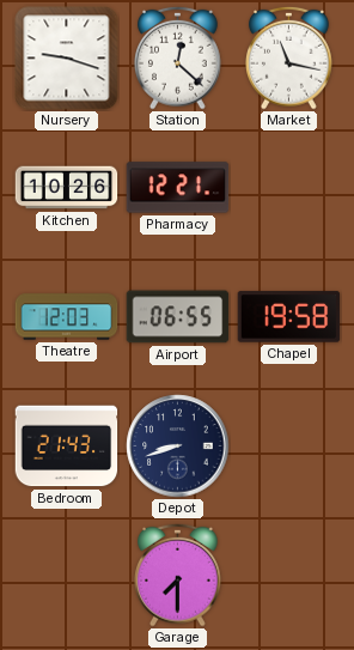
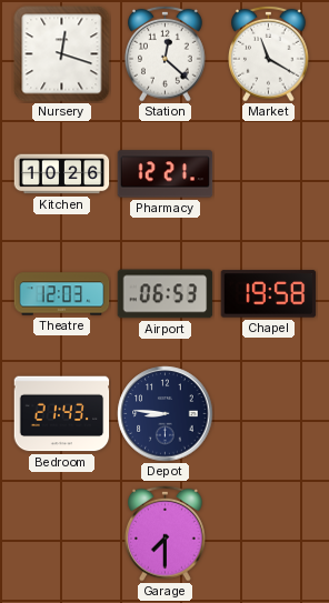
Nursery: 9:18 -> 12:18
Market: 11:17 -> 11:20
Airport: 06:55 -> 06:53
Depot: 8:42 -> 8:46
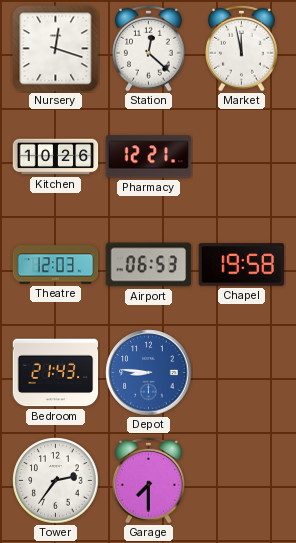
Market: 11:20 -> 11:58
Depot dial: navy -> blue
Tower: none -> 2:36
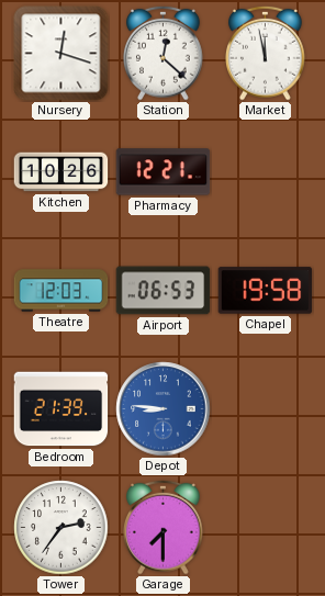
Bedroom: 21:43 -> 21:39
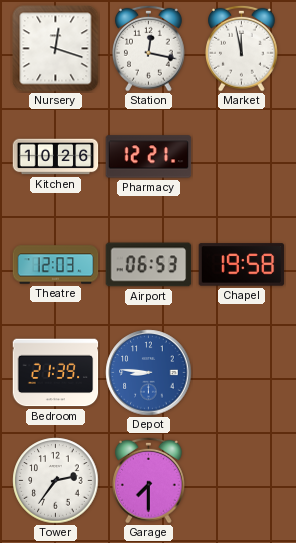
Station: 12:22 -> 12:17
